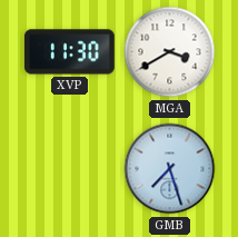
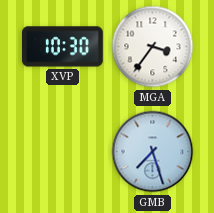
XVP: 11:30 -> 10:30
MGA: 3:40 -> 3:36
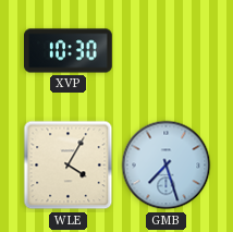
MGA: 3:36 -> none
WLE: none -> 4:05
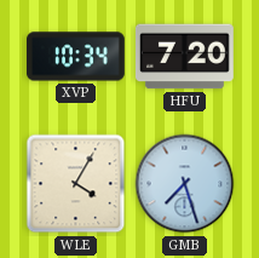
XVP: 10:30 -> 10:34
HFU: none -> 7:20
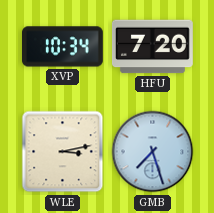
WLE: 4:05 -> 3:13
